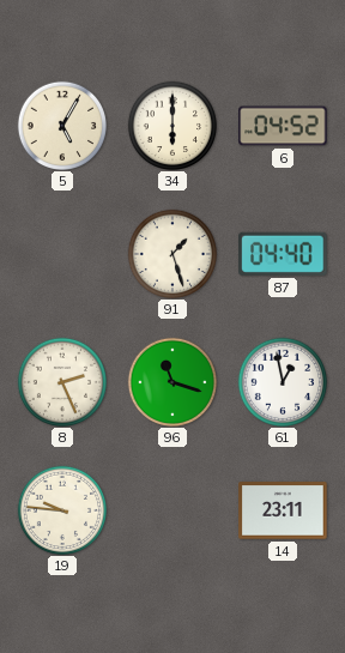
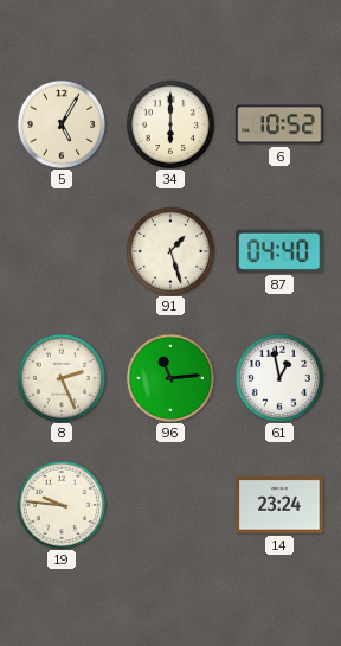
6: 04:52 -> 10:52
96: 11:18 -> 11:14
14: 23:11 -> 23:24
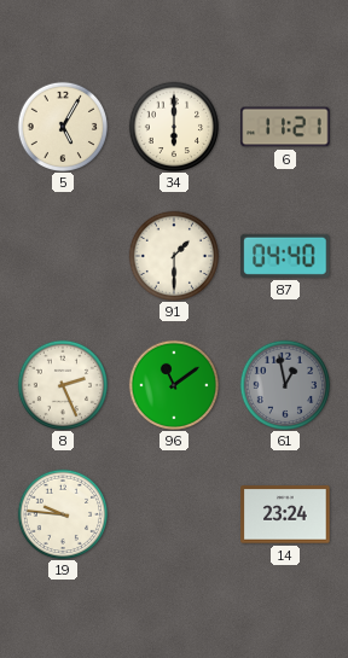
6: 10:52 -> 11:21
91: 1:27 -> 1:30
96: 11:14 -> 11:09
61 dial: white -> grey
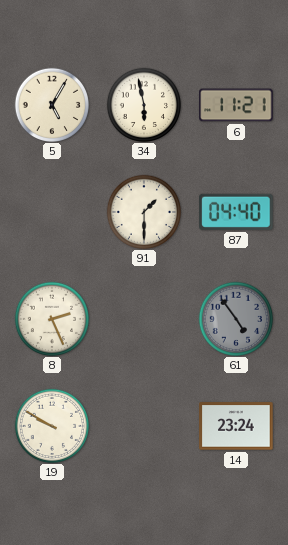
34: 6:00 -> 5:58
96: 11:09 -> none
61: 12:58 -> 4:54
19: 9:46 -> 9:50
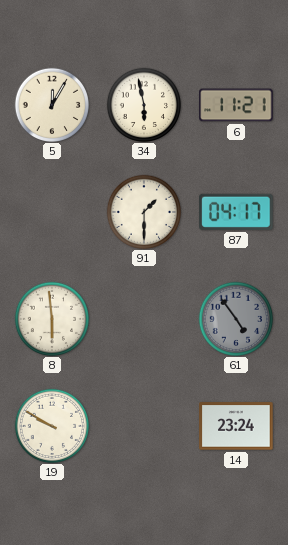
5: 5:05 -> 12:05
87: 04:40 -> 04:17
8: 2:26 -> 5:59
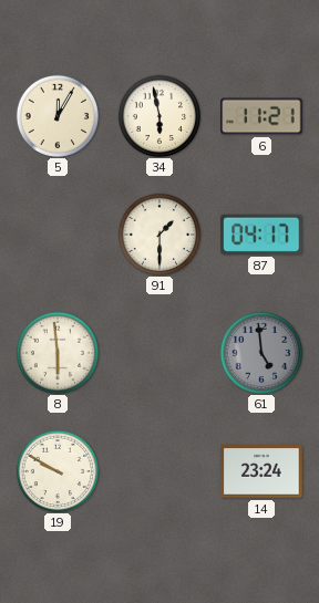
61: 4:54 -> 4:59
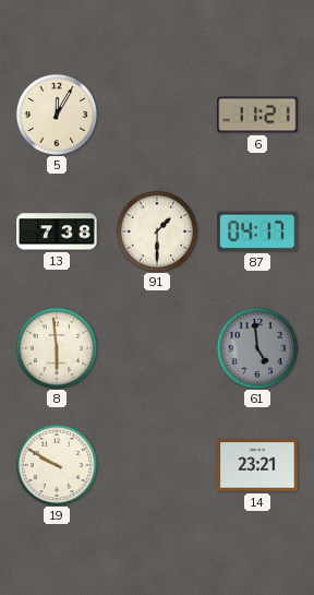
34: 5:58 -> none
13: none -> 7:38
14: 23:24 -> 23:21
